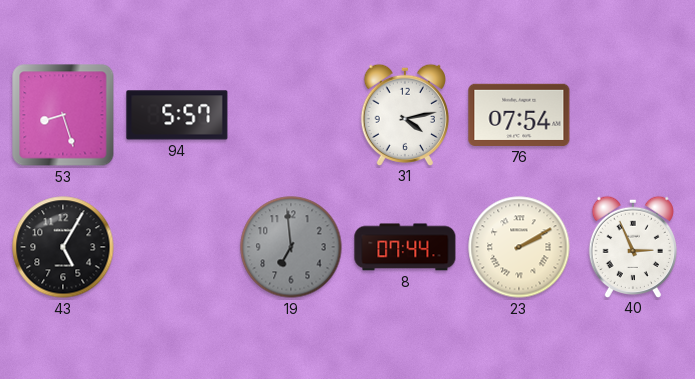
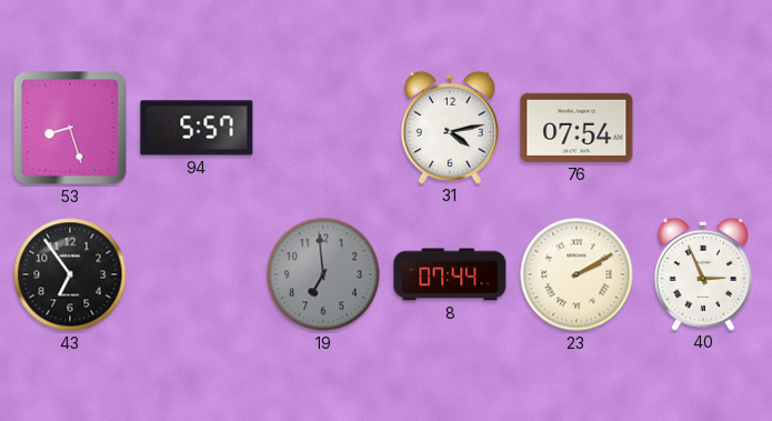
43: 5:05 -> 6:54
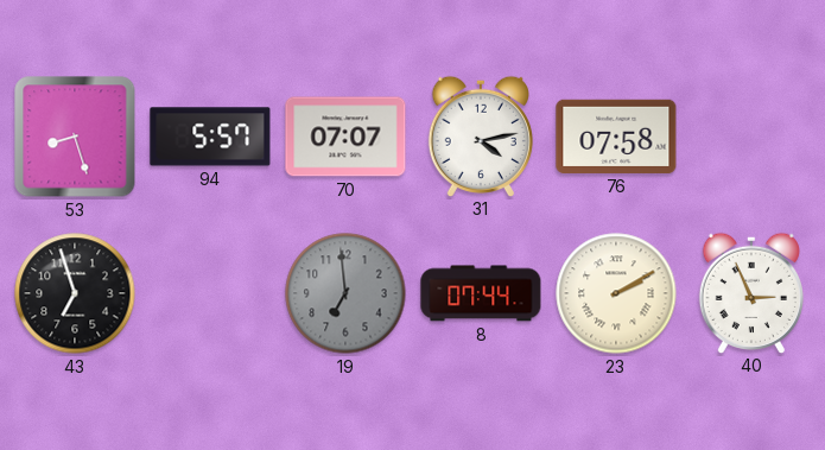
70: none -> 07:07
76: 07:54 -> 07:58
43: 6:54 -> 6:57
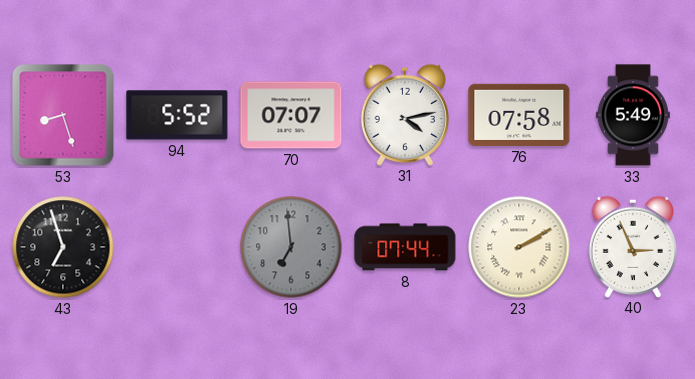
94: 5:57 -> 5:52
33: none -> 5:49
